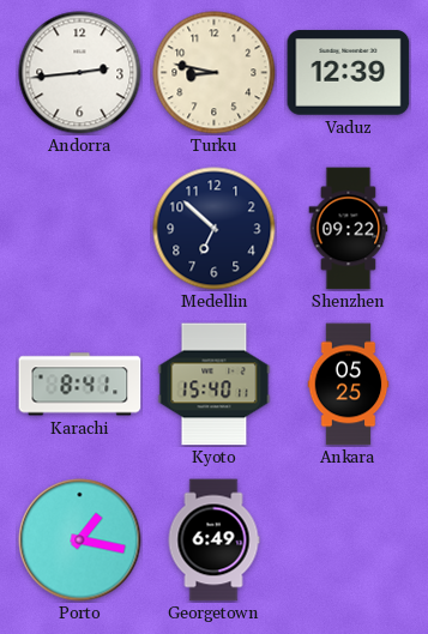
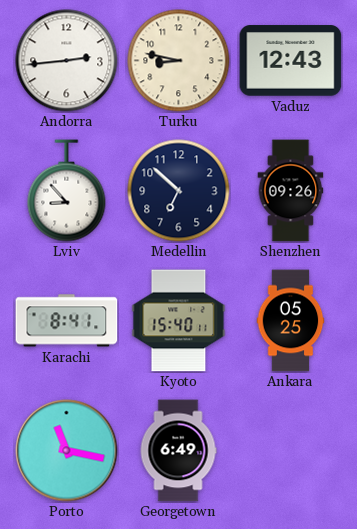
Vaduz: 12:39 -> 12:43
Lviv: none -> 8:53
Shenzhen: 09:22 -> 09:26
Porto: 1:17 -> 11:17
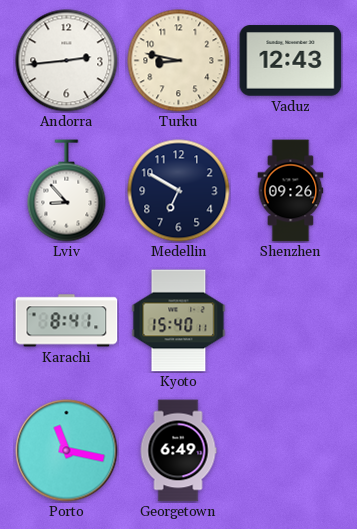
Medellin: 6:52 -> 6:50
Ankara: 05:25 -> none
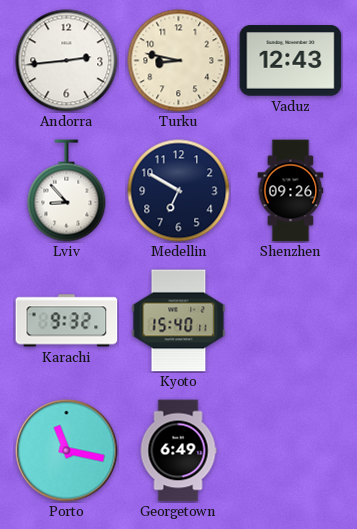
Karachi: 8:41 -> 9:32
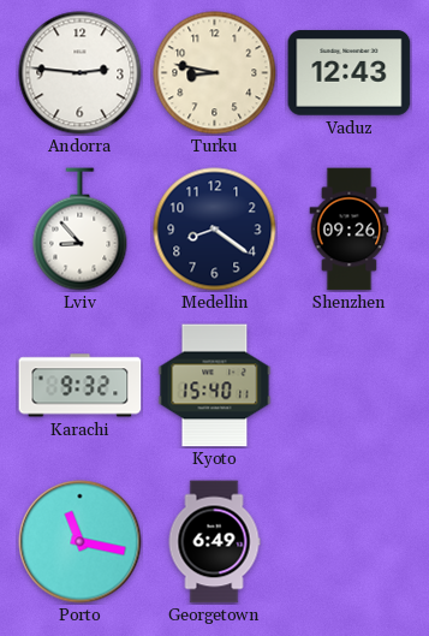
Andorra: 2:44 -> 2:46
Medellin: 6:50 -> 8:21
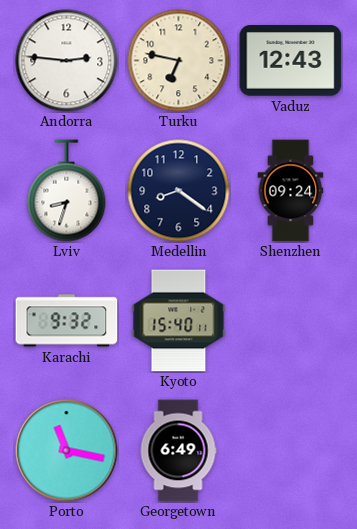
Turku: 8:47 -> 6:47
Lviv: 8:53 -> 8:33
Shenzhen: 09:26 -> 09:24
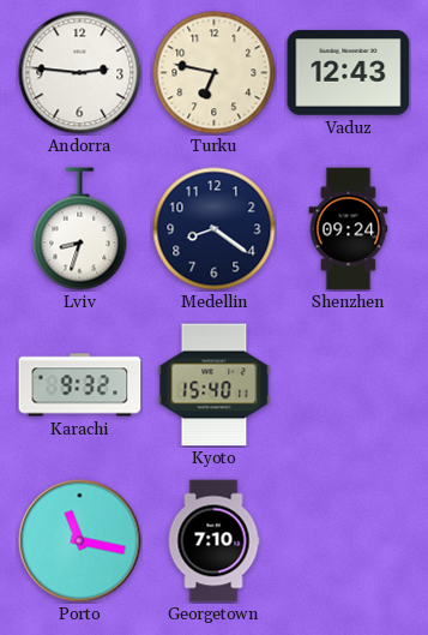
Georgetown: 6:49 -> 7:10
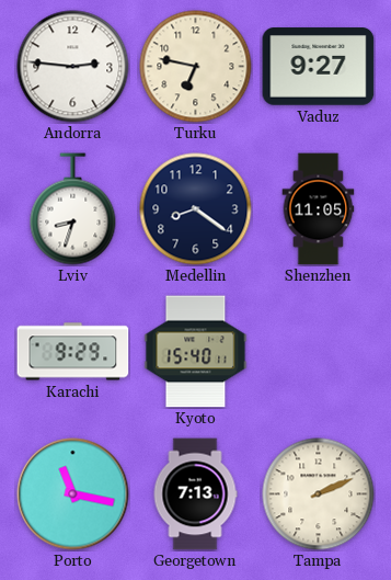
Vaduz: 12:43 -> 9:27
Shenzhen: 09:24 -> 11:05
Karachi: 9:32 -> 9:29
Georgetown: 7:10 -> 7:13
Tampa: none -> 2:11
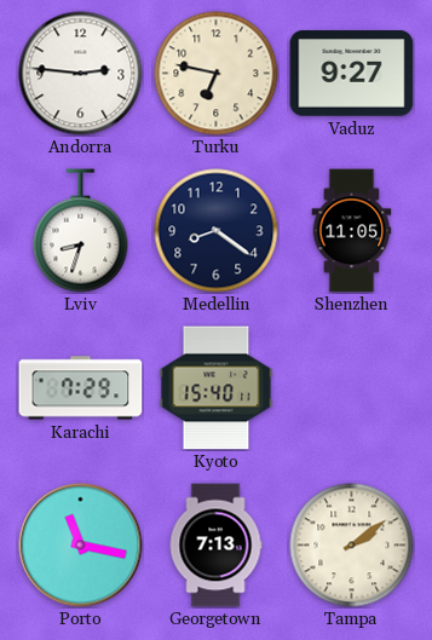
Karachi: 9:29 -> 7:29
Tampa: 2:11 -> 2:09
